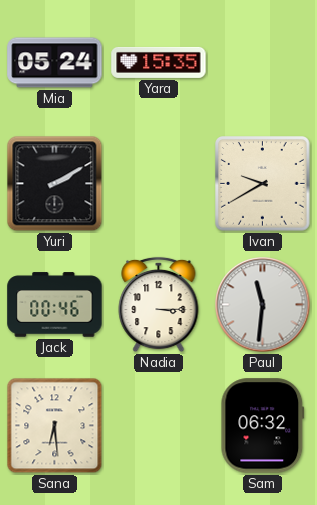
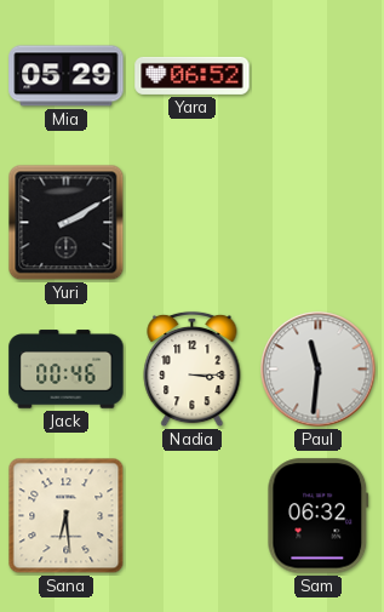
Mia: 05:24 -> 05:29
Yara: 15:35 -> 06:52
Ivan: 9:40 -> none
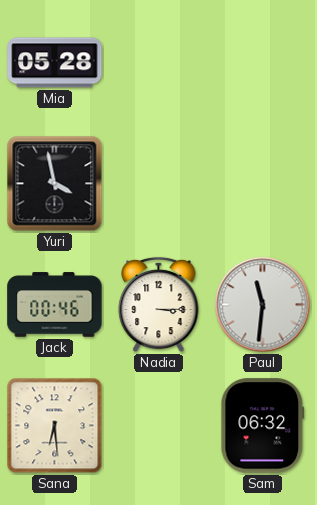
Mia: 05:29 -> 05:28
Yara: 06:52 -> none
Yuri: 2:10 -> 3:58
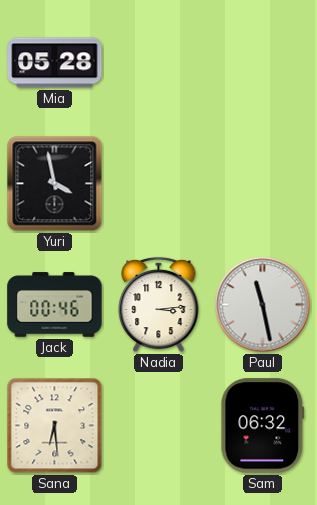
Nadia: 3:15 -> 3:14
Paul: 11:31 -> 11:28
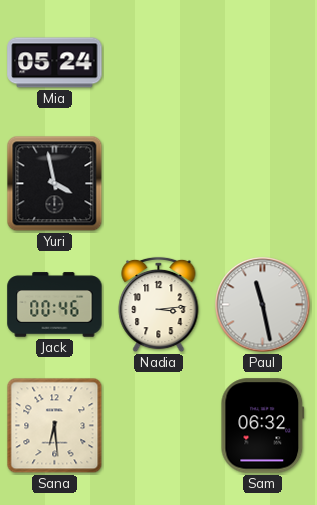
Mia: 05:28 -> 05:24
